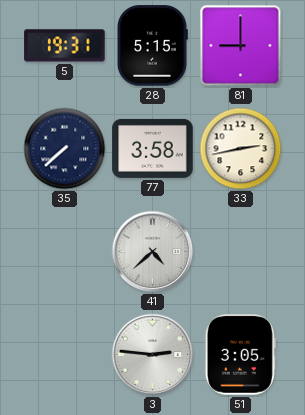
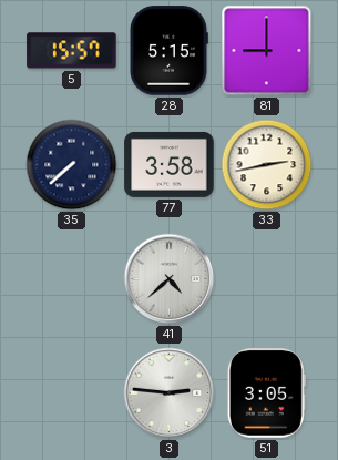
5: 19:31 -> 15:57
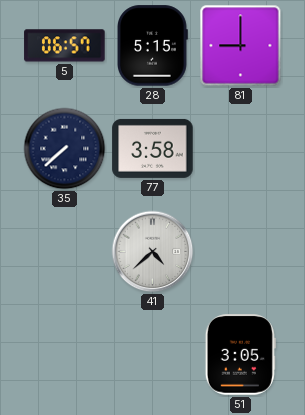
5: 15:57 -> 06:57
33: 2:43 -> none
3: 2:46 -> none
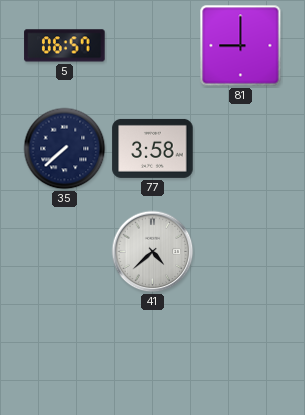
28: 5:15 -> none
51: 3:05 -> none
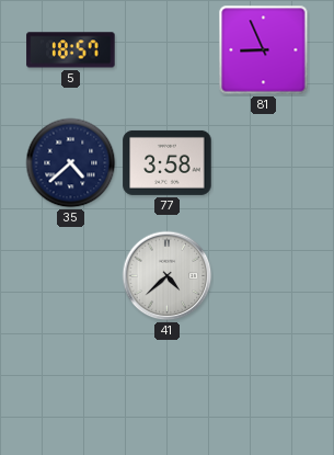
5: 06:57 -> 18:57
81: 9:00 -> 8:56
35: 7:38 -> 4:38
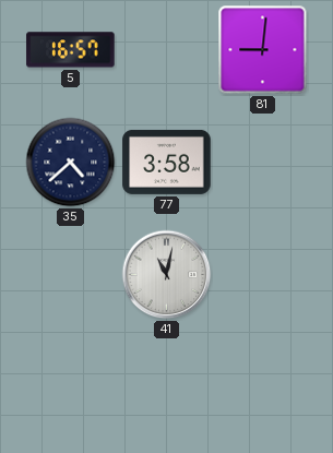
5: 18:57 -> 16:57
81: 8:56 -> 9:01
41: 4:38 -> 11:02
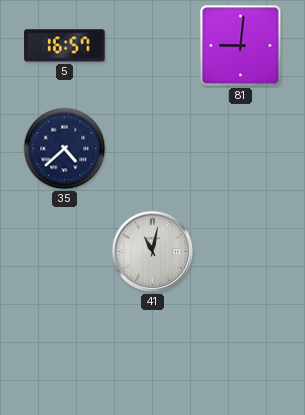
77: 3:58 -> none
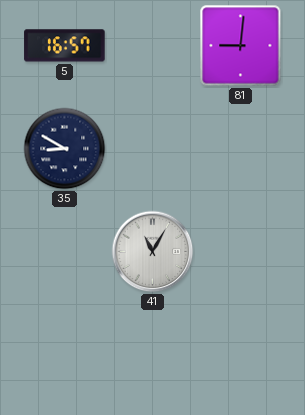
35: 4:38 -> 8:50
41: 11:02 -> 11:05
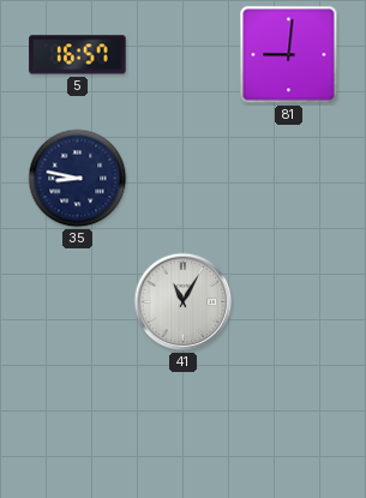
35: 8:50 -> 8:47
